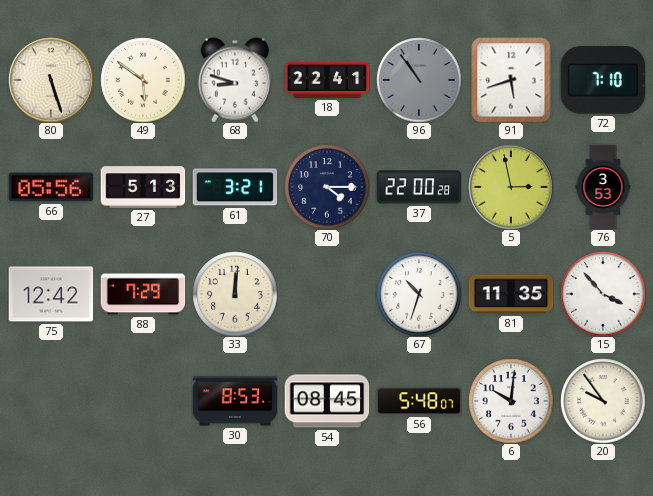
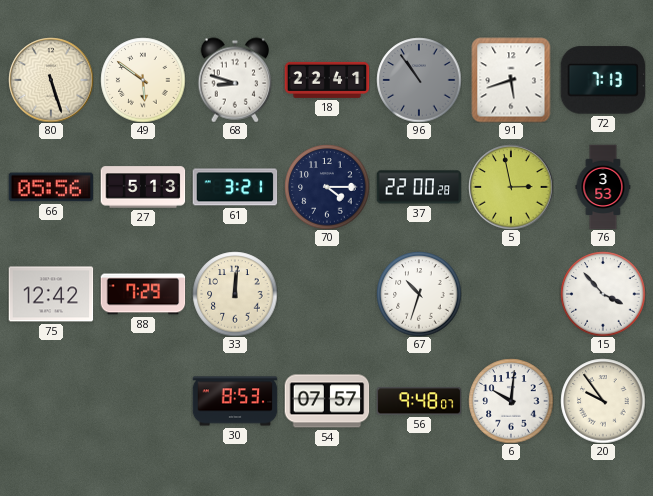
72: 7:10 -> 7:13
81: 11:35 -> none
54: 08:45 -> 07:57
56: 5:48 -> 9:48
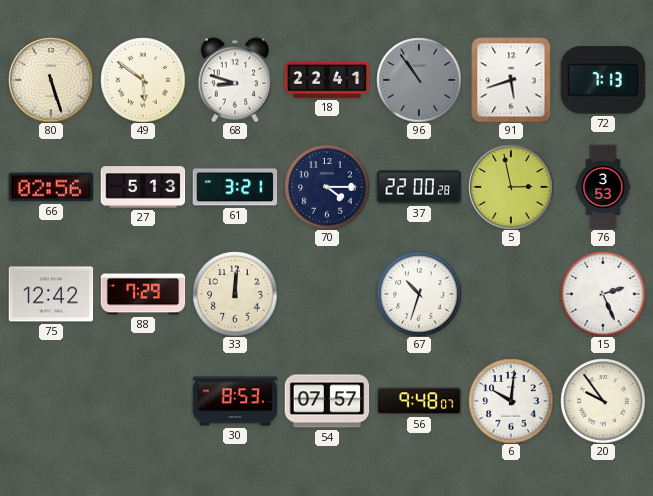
66: 05:56 -> 02:56
15: 3:53 -> 2:26
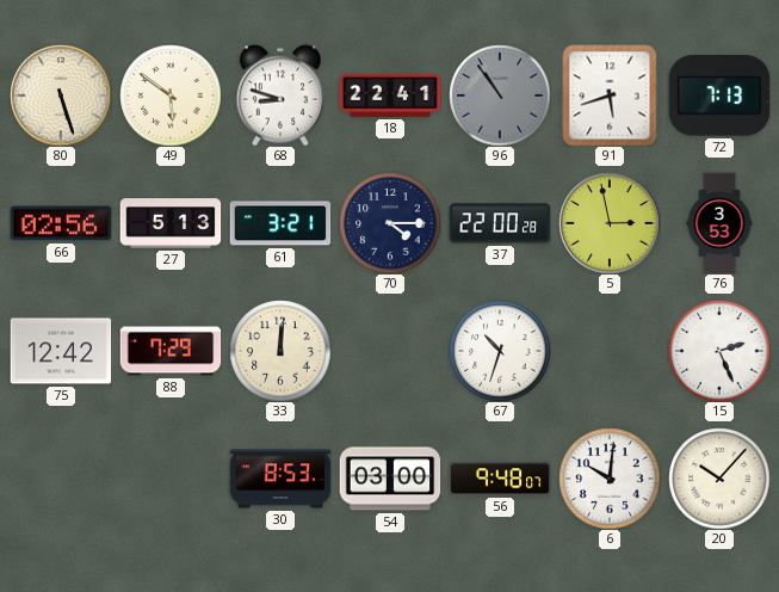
54: 07:57 -> 03:00
20: 9:54 -> 10:07
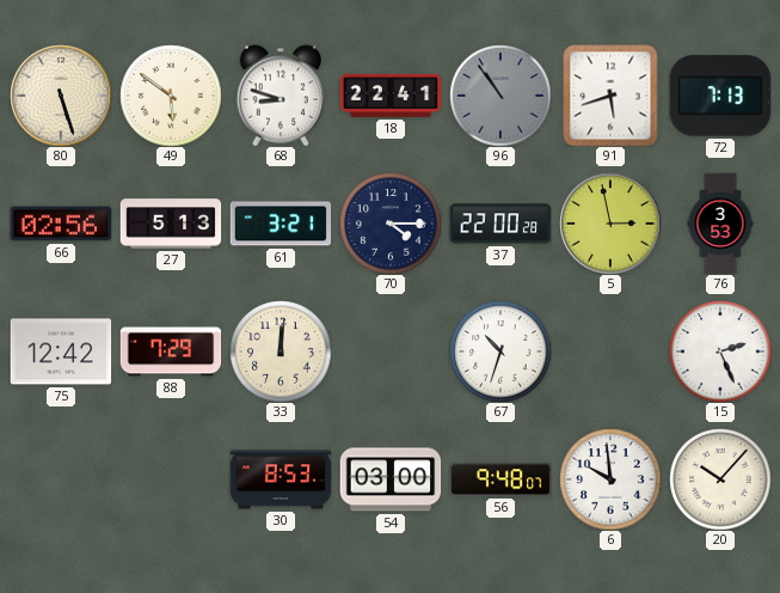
6: 10:01 -> 9:59
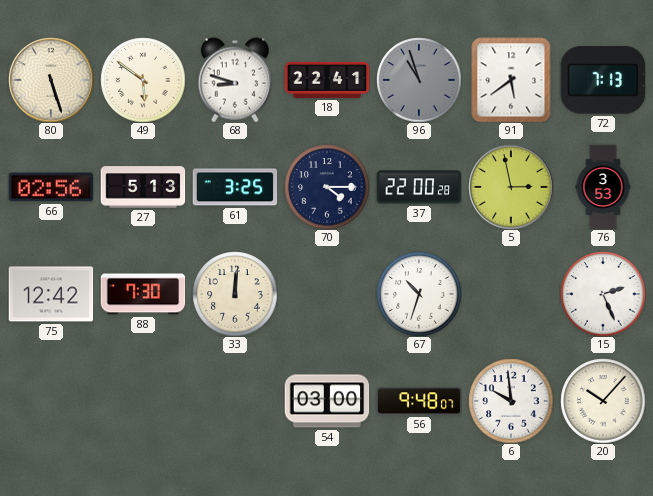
96: 10:54 -> 10:57
91: 5:42 -> 5:39
61: 3:21 -> 3:25
88: 7:29 -> 7:30
30: 8:53 -> none
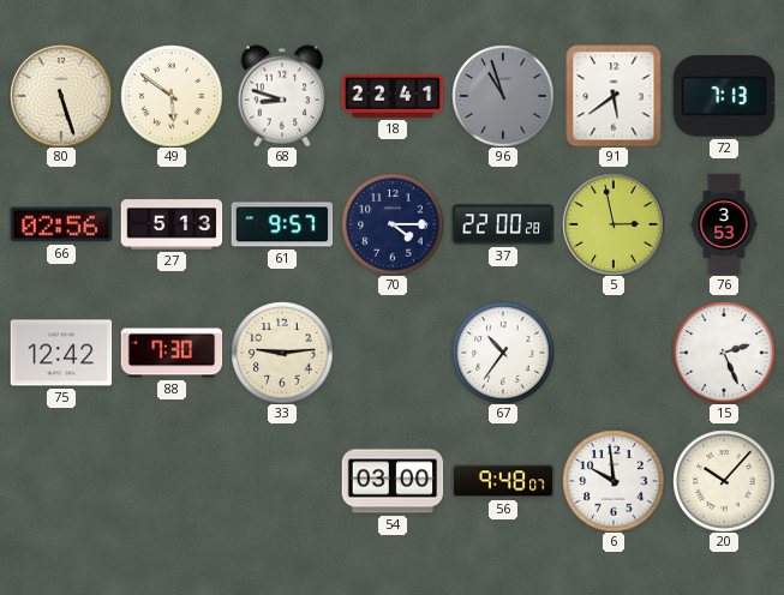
61: 3:25 -> 9:57
33: 12:01 -> 9:14
67: 10:33 -> 10:36
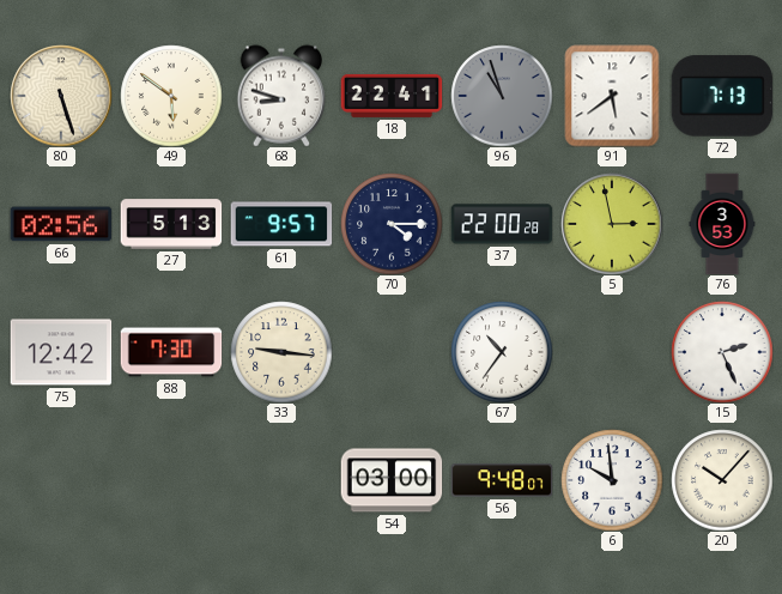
33: 9:14 -> 9:16
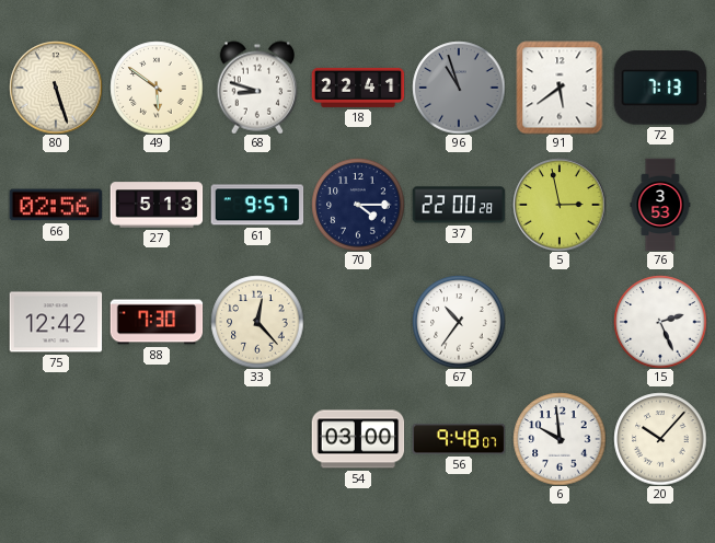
33: 9:16 -> 12:23
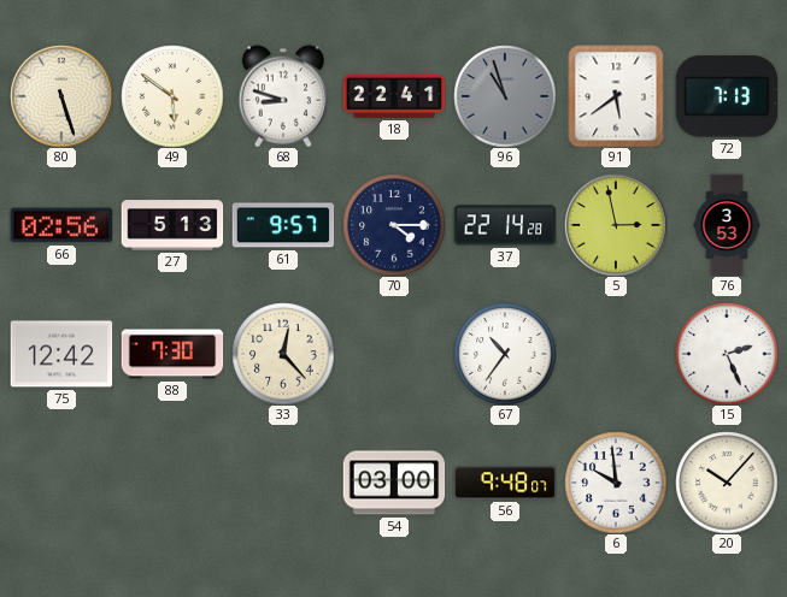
37: 22:00 -> 22:14
